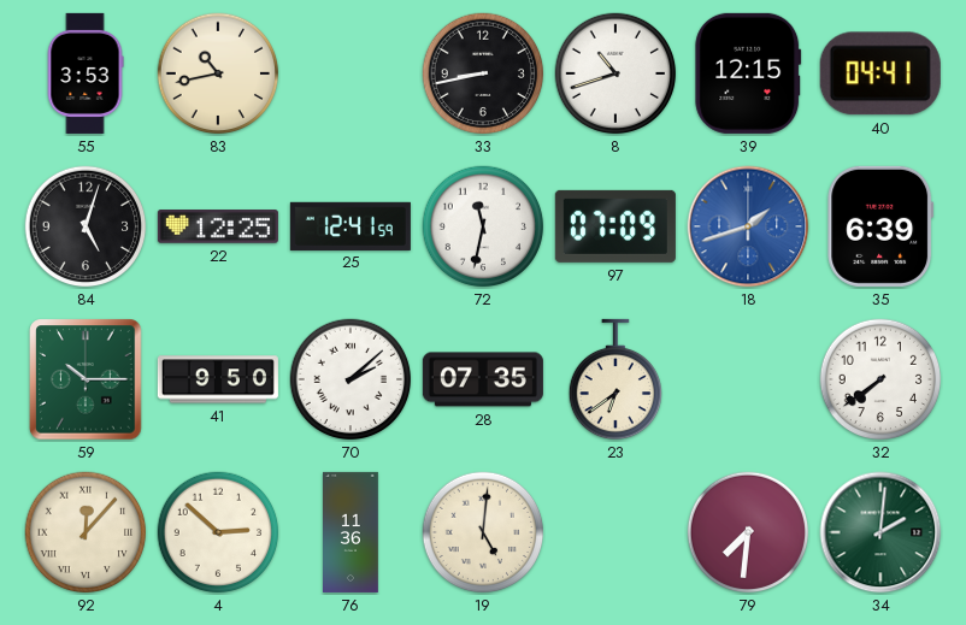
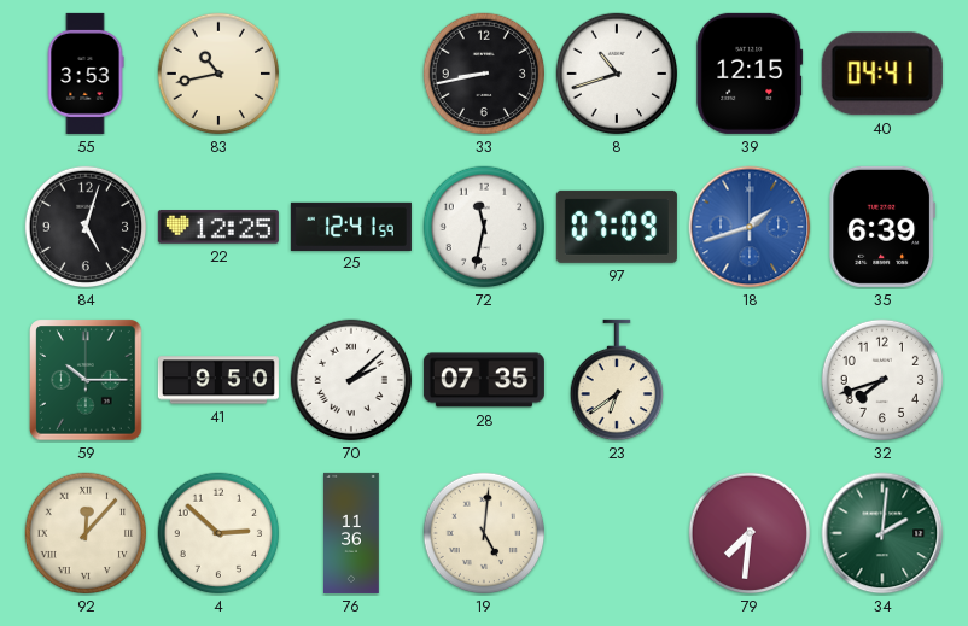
32: 7:39 -> 7:42
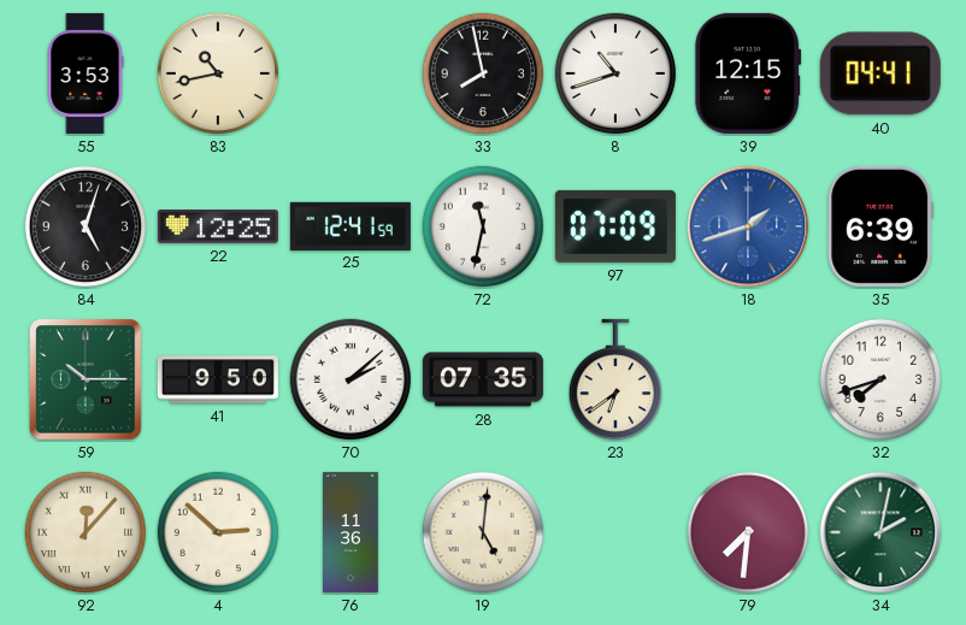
33: 8:43 -> 7:58
34: 2:01 -> 2:02
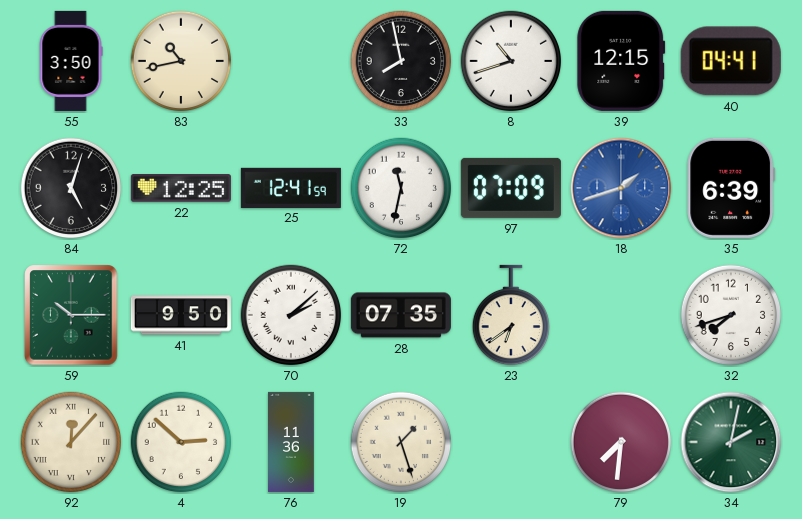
55: 3:53 -> 3:50
19: 5:01 -> 1:27
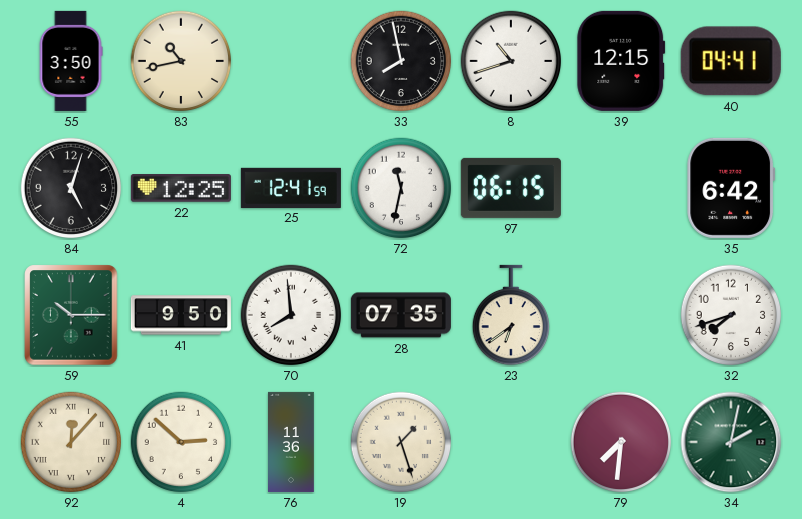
97: 07:09 -> 06:15
18: 1:42 -> none
35: 6:39 -> 6:42
70: 2:08 -> 7:59
